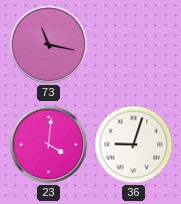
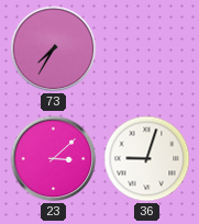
73: 11:17 -> 7:35
23: 4:01 -> 3:08
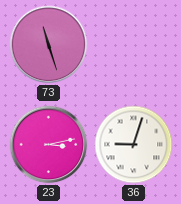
73: 7:35 -> 11:27
23: 3:08 -> 3:13
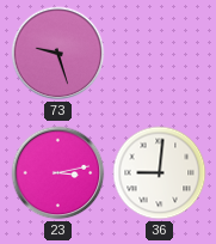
73: 11:27 -> 9:27
36: 9:03 -> 9:01
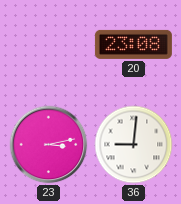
73: 9:27 -> none
20: none -> 23:08
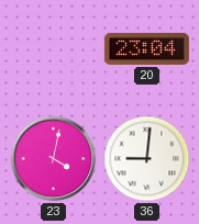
20: 23:08 -> 23:04
23: 3:13 -> 4:02
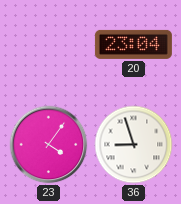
23: 4:02 -> 4:06
36: 9:01 -> 8:57
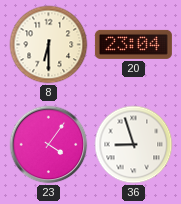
8: none -> 6:30
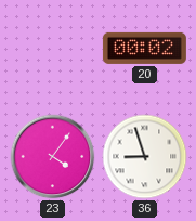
8: 6:30 -> none
20: 23:04 -> 00:02
